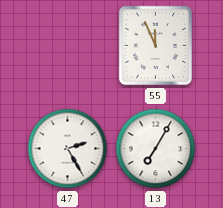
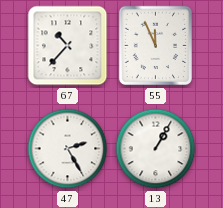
67: none -> 10:37
13: 7:05 -> 1:05
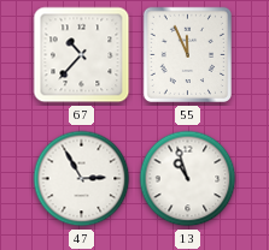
47: 2:25 -> 2:55
13: 1:05 -> 10:57
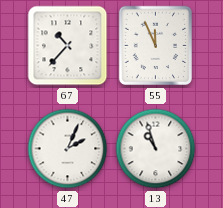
47: 2:55 -> 2:04
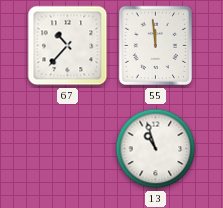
55: 11:56 -> 11:59
47: 2:04 -> none
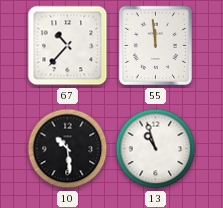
10: none -> 10:29
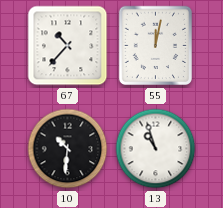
55: 11:59 -> 12:02
10: 10:29 -> 10:31
